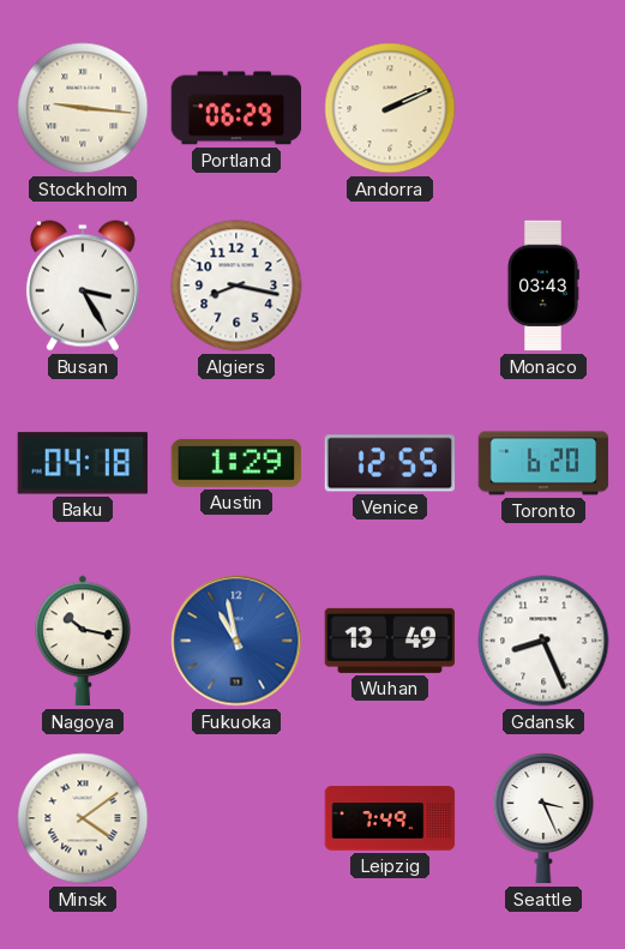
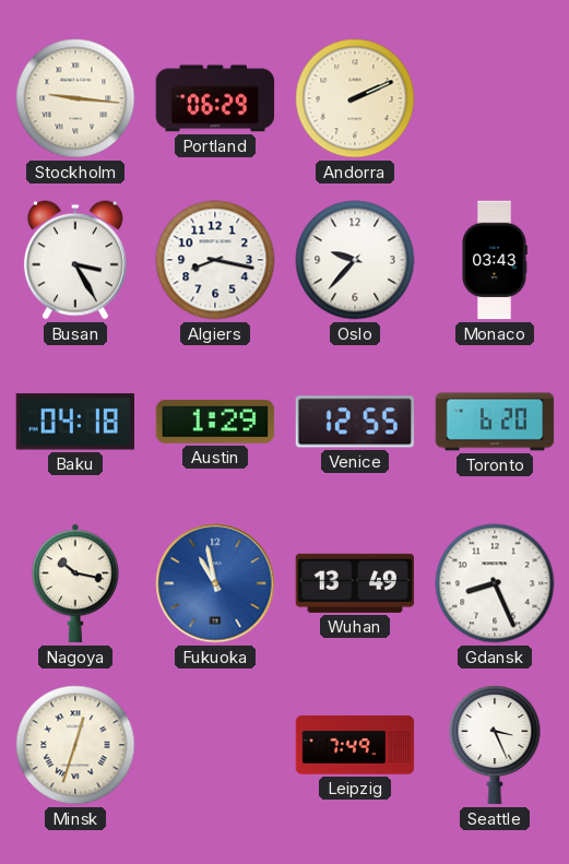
Oslo: none -> 9:37
Minsk: 4:09 -> 12:33
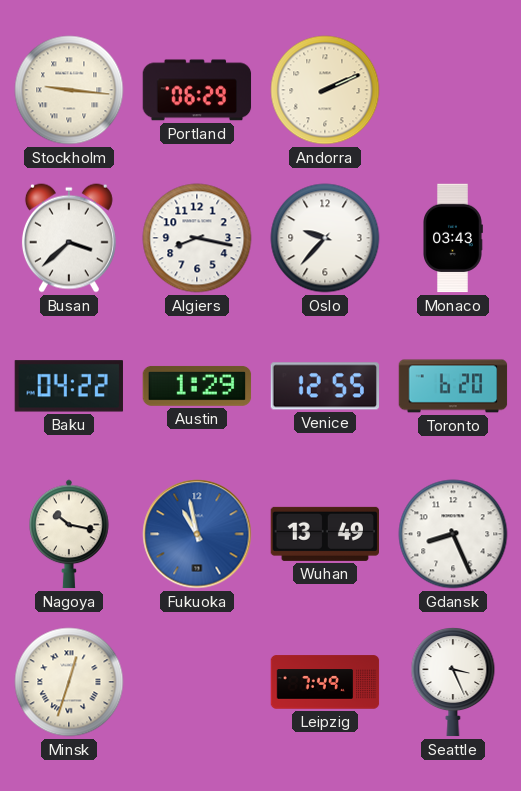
Busan: 3:25 -> 3:38
Baku: 04:18 -> 04:22
